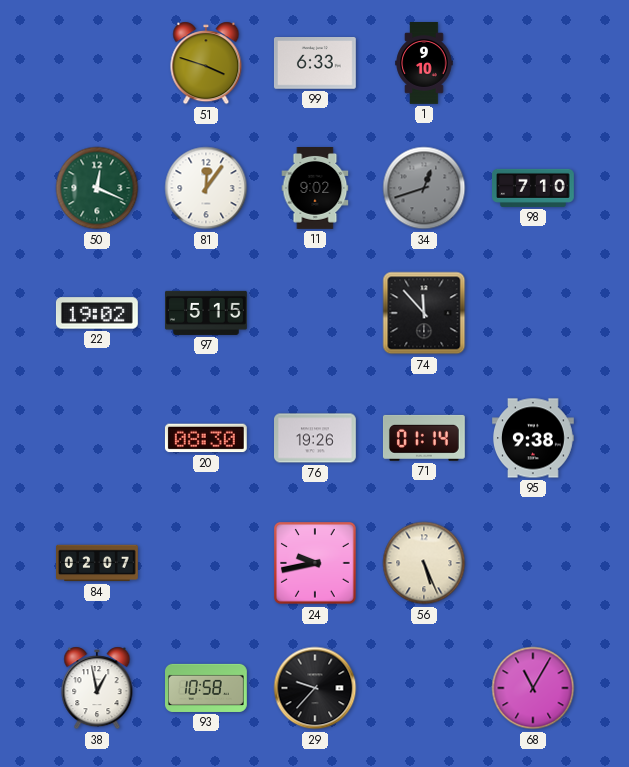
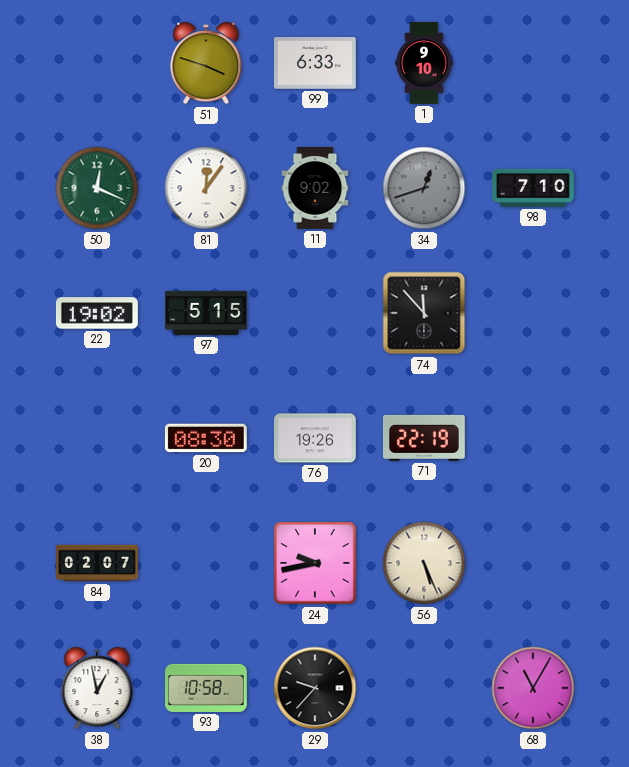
71: 01:14 -> 22:19
95: 9:38 -> none
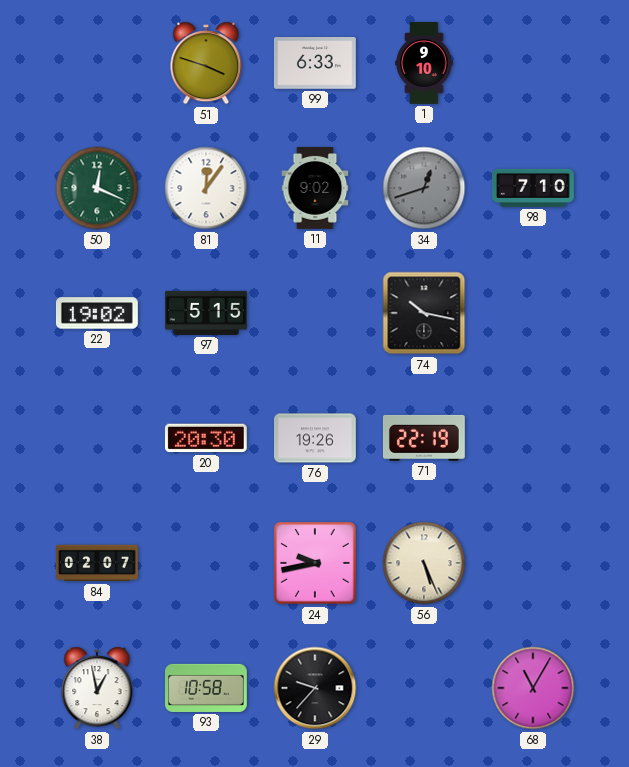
74: 11:53 -> 10:17
20: 08:30 -> 20:30
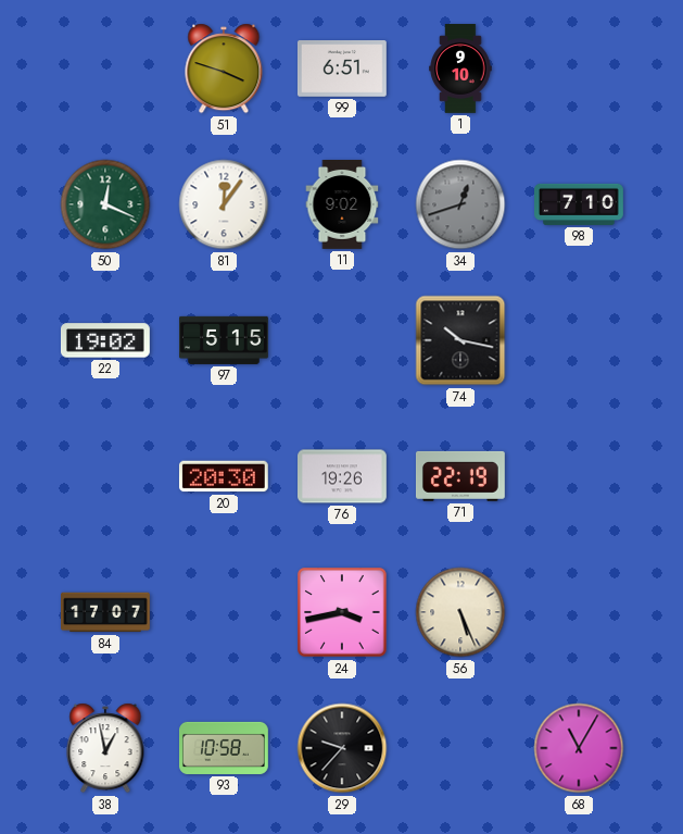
99: 6:33 -> 6:51
84: 02:07 -> 17:07
24: 9:43 -> 3:43
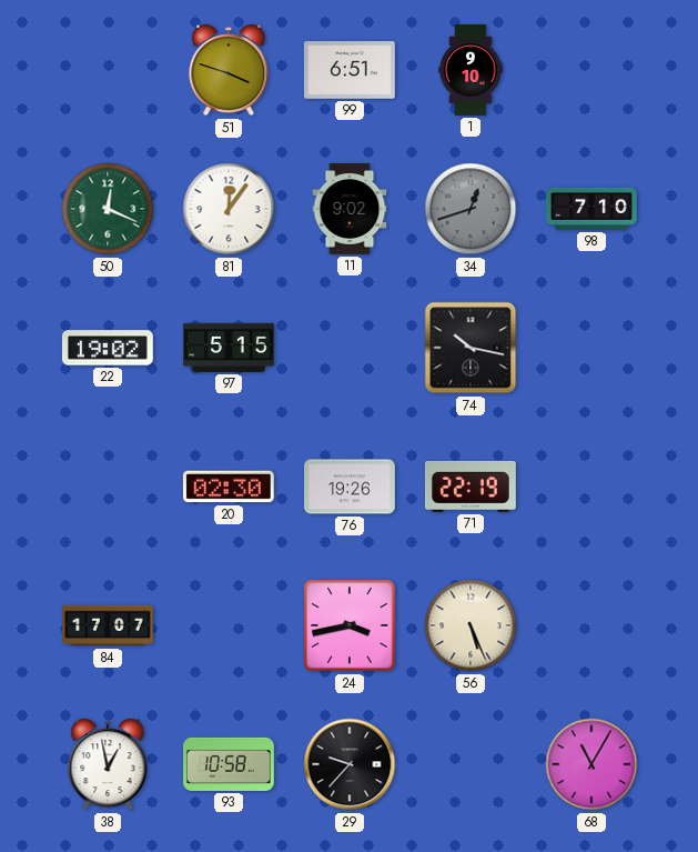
20: 20:30 -> 02:30
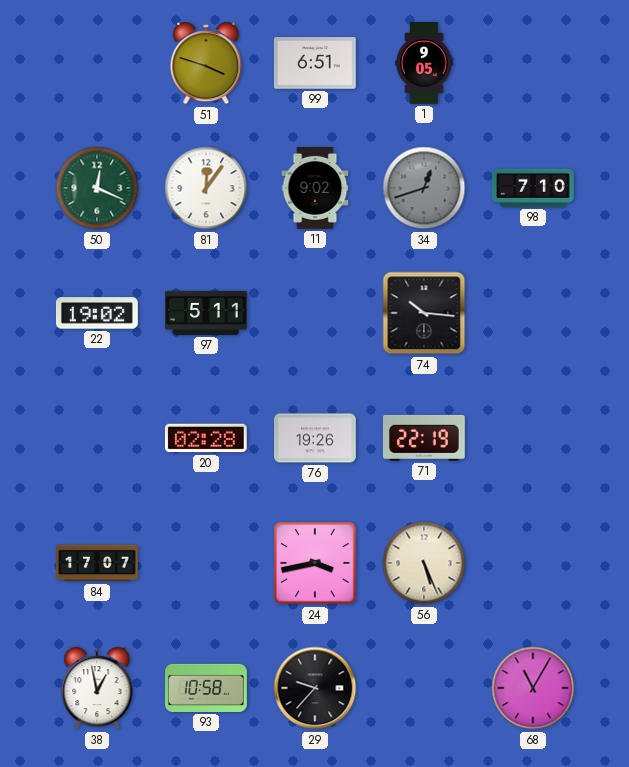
1: 9:10 -> 9:05
97: 5:15 -> 5:11
74: 10:17 -> 10:16
20: 02:30 -> 02:28
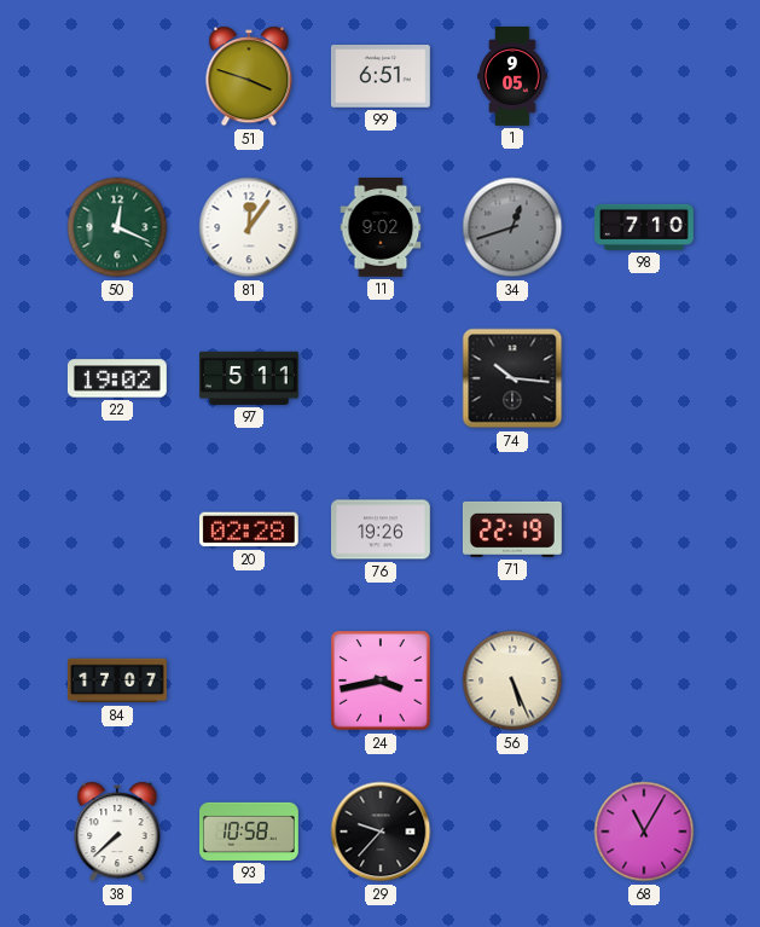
38: 12:58 -> 7:38
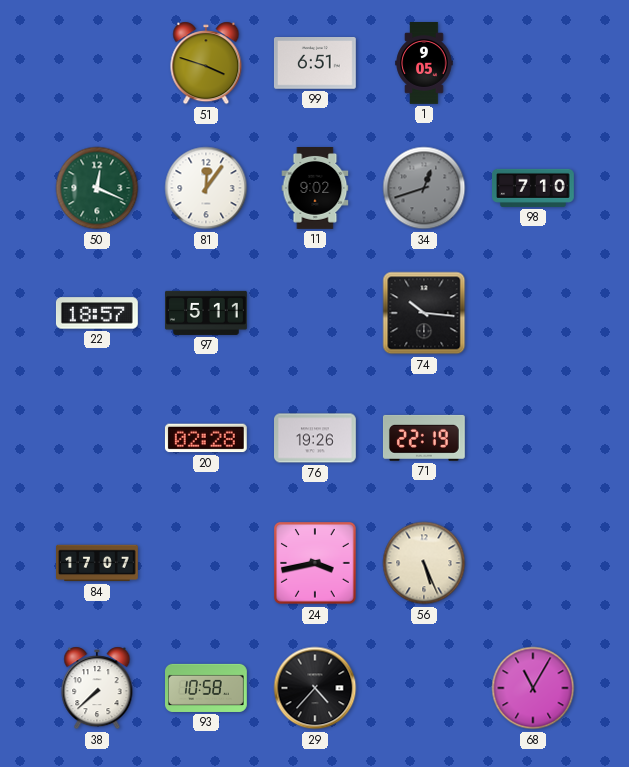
22: 19:02 -> 18:57
29: 9:37 -> 4:37
